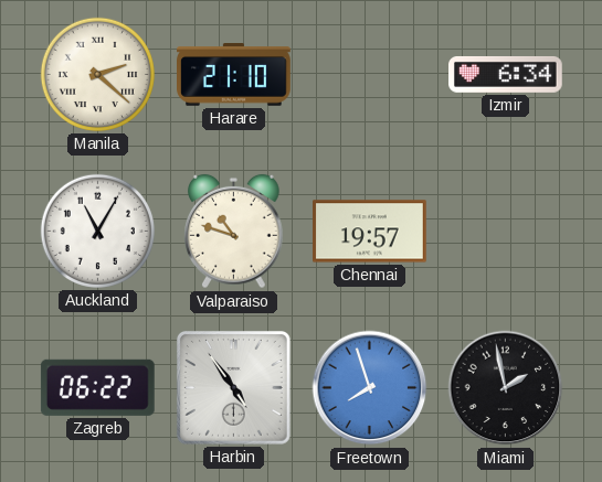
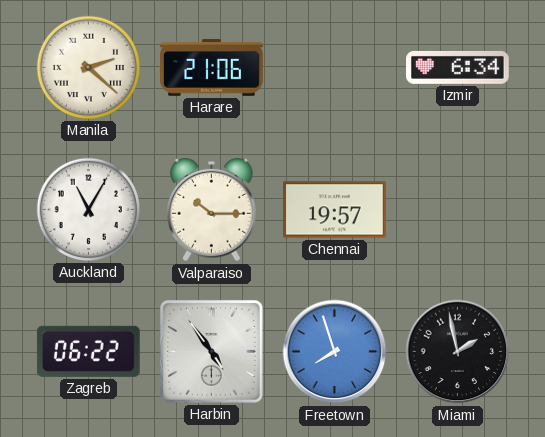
Harare: 21:10 -> 21:06
Valparaiso: 10:48 -> 10:15
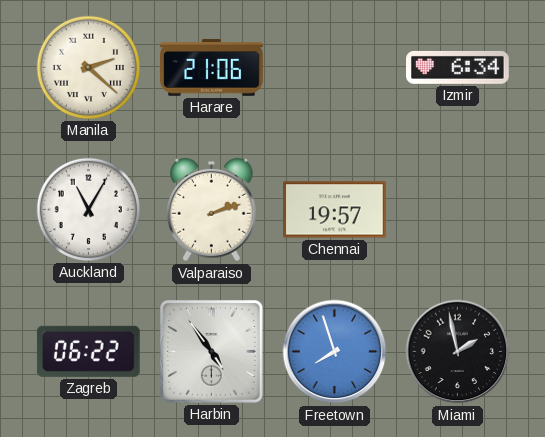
Valparaiso: 10:15 -> 2:12
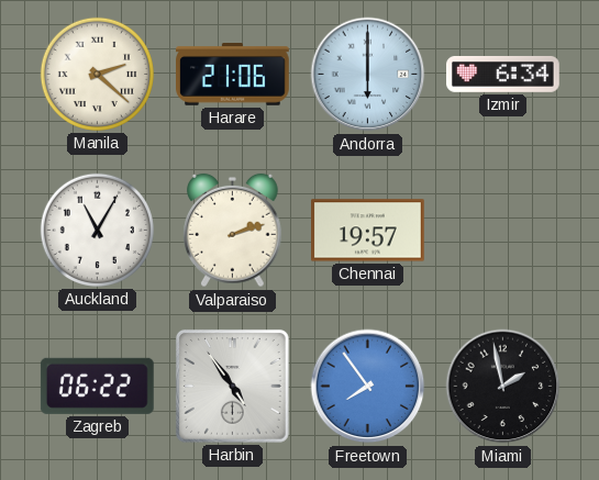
Andorra: none -> 6:00
Freetown: 7:57 -> 7:54
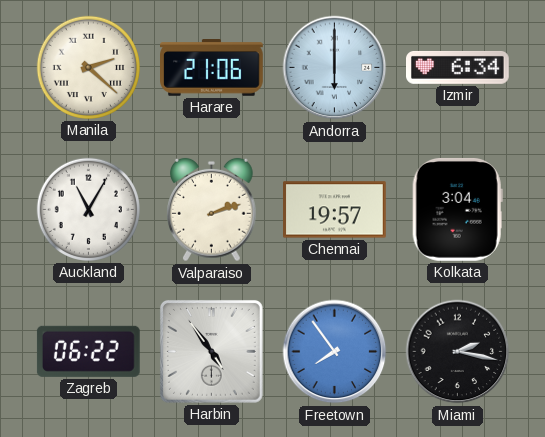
Kolkata: none -> 3:04
Miami: 1:58 -> 2:17
